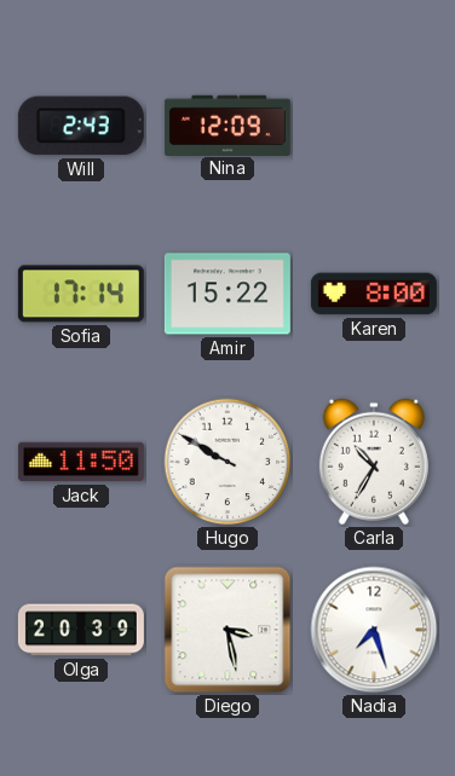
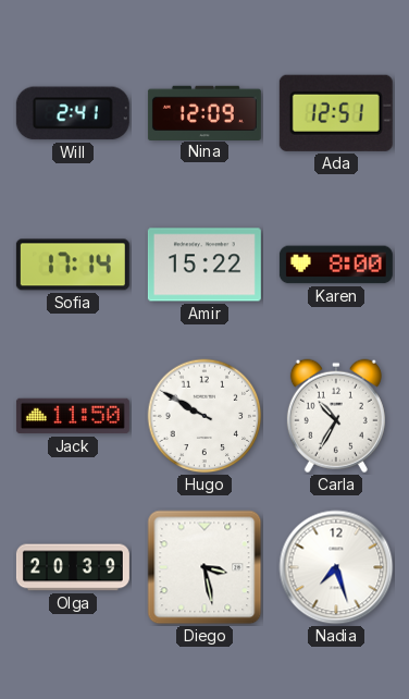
Will: 2:43 -> 2:41
Ada: none -> 12:51
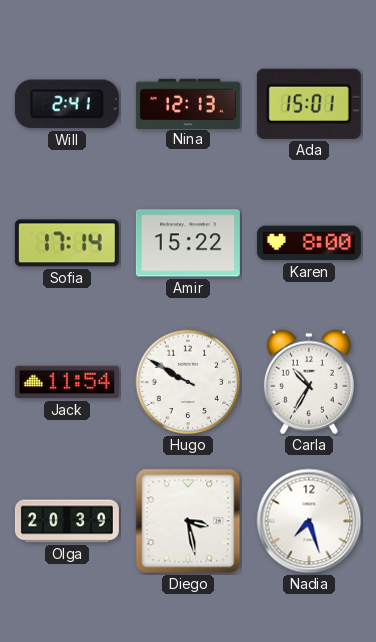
Nina: 12:09 -> 12:13
Ada: 12:51 -> 15:01
Jack: 11:50 -> 11:54
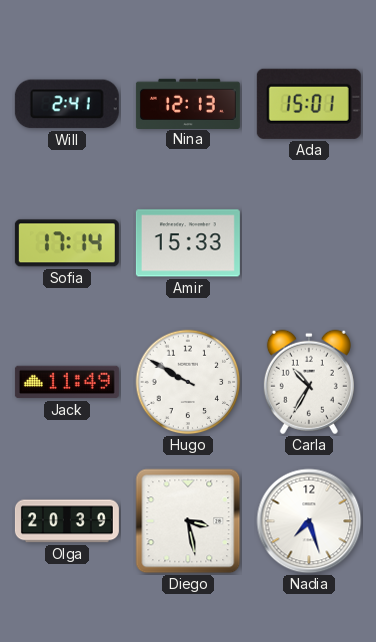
Amir: 15:22 -> 15:33
Karen: 8:00 -> none
Jack: 11:54 -> 11:49
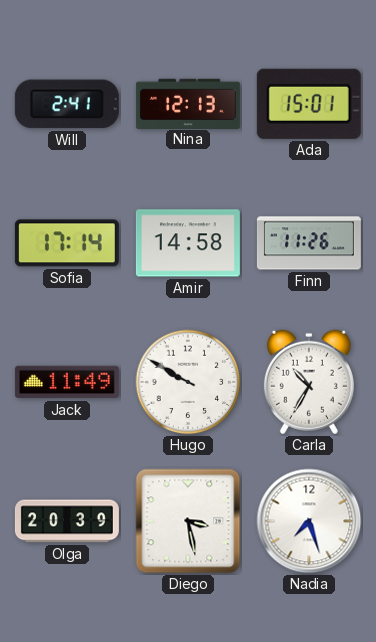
Amir: 15:33 -> 14:58
Finn: none -> 11:26
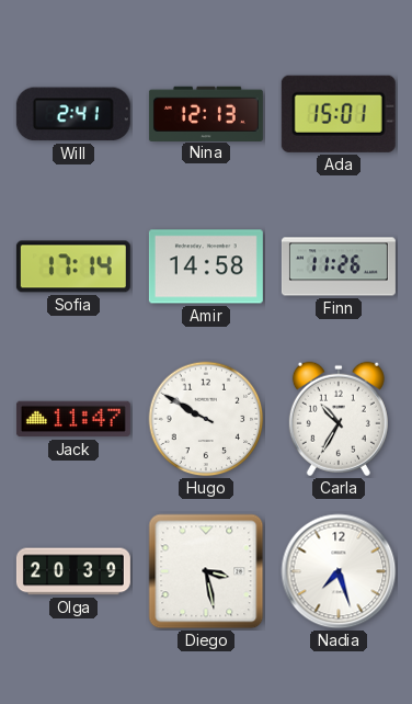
Jack: 11:49 -> 11:47
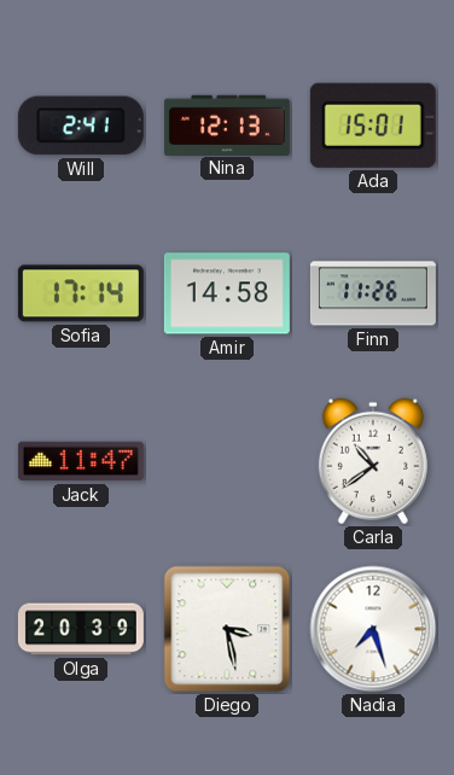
Hugo: 9:50 -> none
Carla: 10:35 -> 10:39
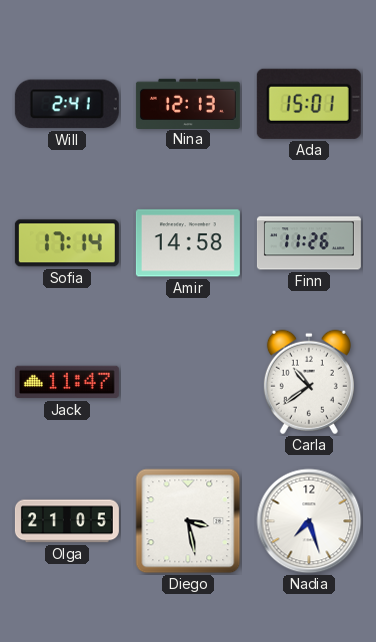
Olga: 20:39 -> 21:05
